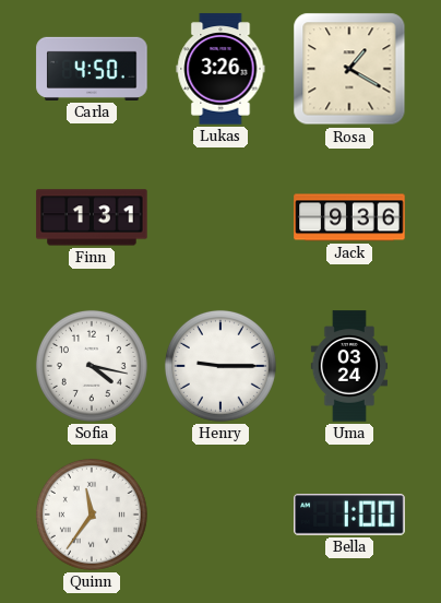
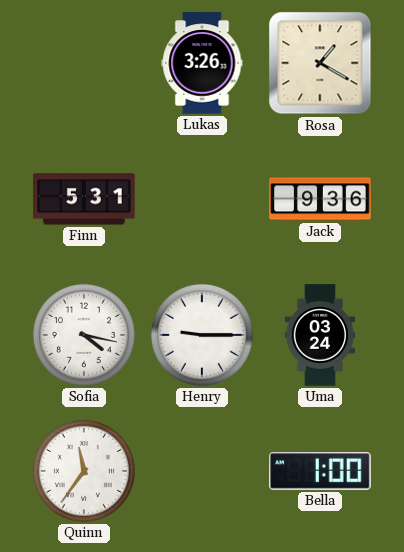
Carla: 4:50 -> none
Finn: 1:31 -> 5:31
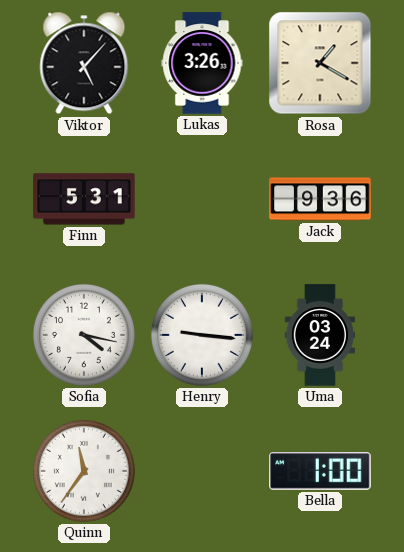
Viktor: none -> 5:07
Henry: 9:15 -> 9:16
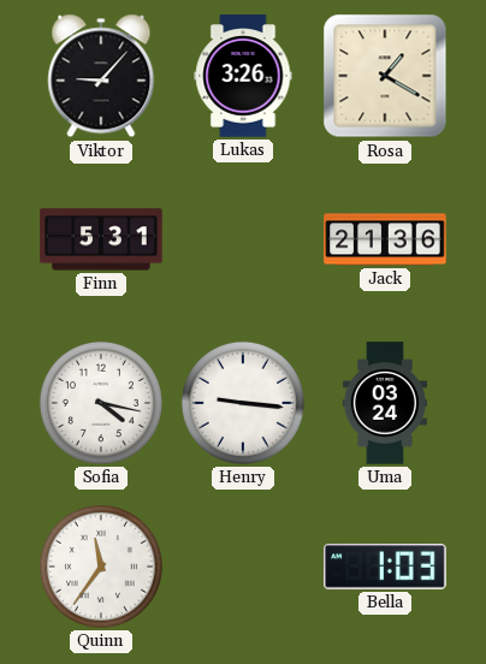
Viktor: 5:07 -> 9:07
Jack: 9:36 -> 21:36
Bella: 1:00 -> 1:03
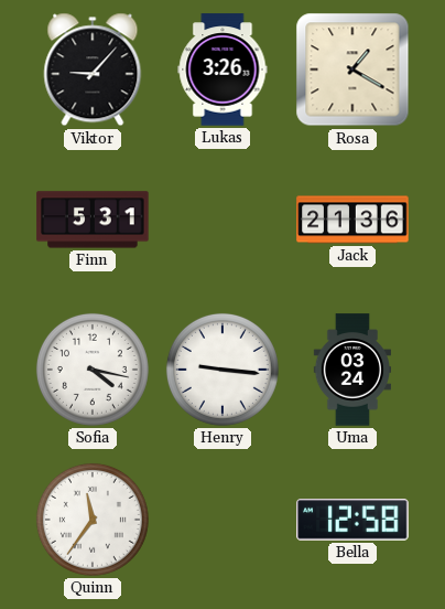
Bella: 1:03 -> 12:58
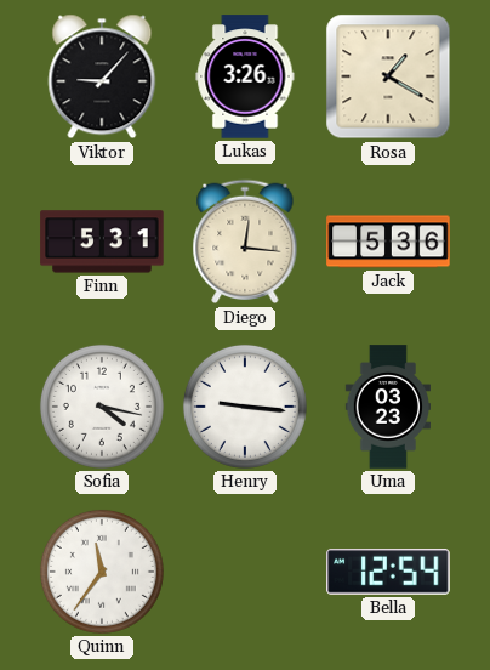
Diego: none -> 12:16
Jack: 21:36 -> 5:36
Uma: 03:24 -> 03:23
Bella: 12:58 -> 12:54
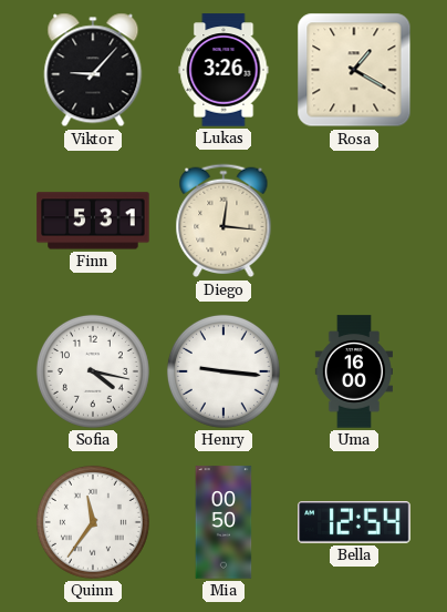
Jack: 5:36 -> none
Uma: 03:23 -> 16:00
Mia: none -> 00:50
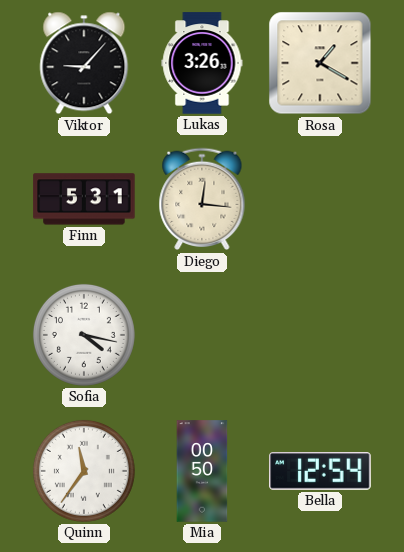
Henry: 9:16 -> none
Uma: 16:00 -> none
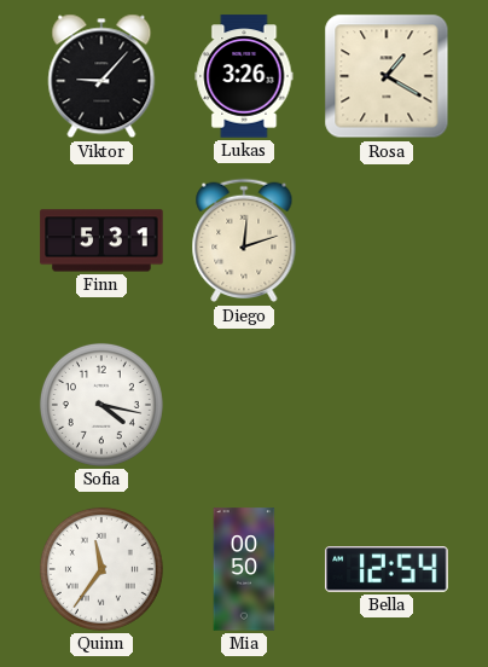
Diego: 12:16 -> 12:12
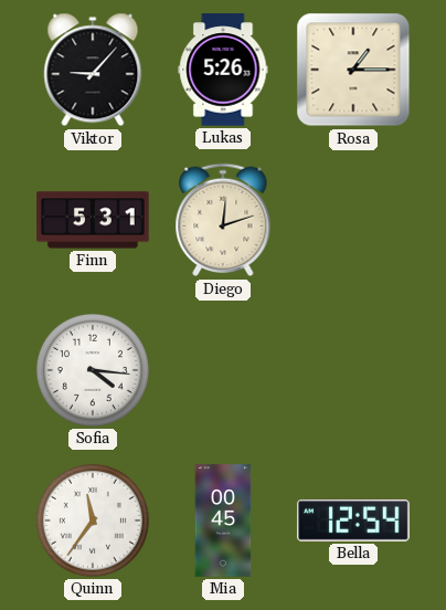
Lukas: 3:26 -> 5:26
Rosa: 1:20 -> 1:15
Sofia: 4:17 -> 4:16
Mia: 00:50 -> 00:45
